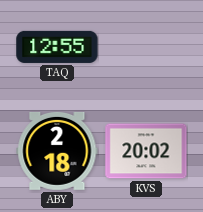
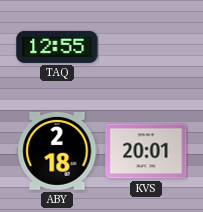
KVS: 20:02 -> 20:01
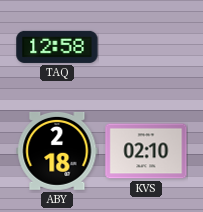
TAQ: 12:55 -> 12:58
KVS: 20:01 -> 02:10
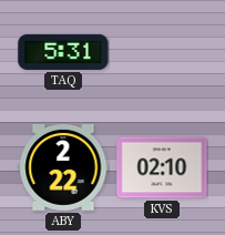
TAQ: 12:58 -> 5:31
ABY: 2:18 -> 2:22
